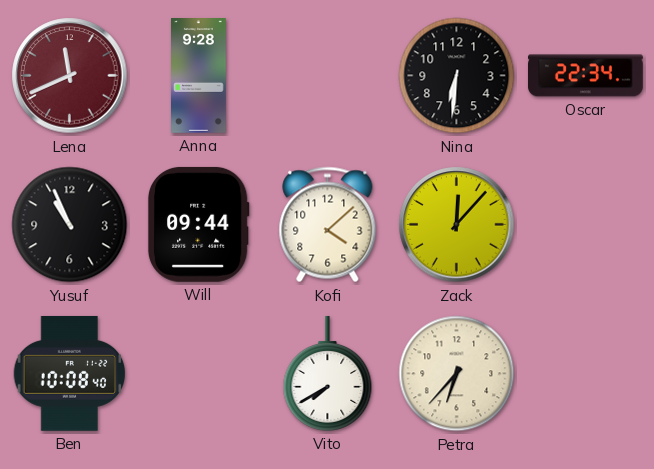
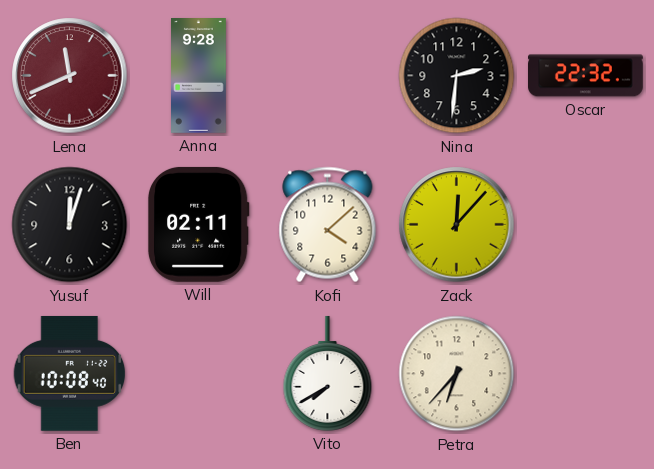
Nina: 6:31 -> 2:31
Oscar: 22:34 -> 22:32
Yusuf: 10:56 -> 12:03
Will: 09:44 -> 02:11
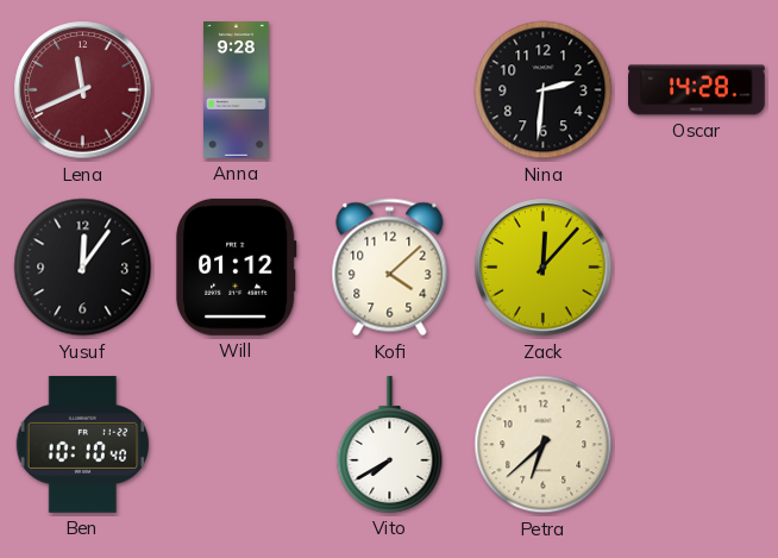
Oscar: 22:32 -> 14:28
Yusuf: 12:03 -> 12:06
Will: 02:11 -> 01:12
Ben: 10:08 -> 10:10
Petra: 6:37 -> 6:38
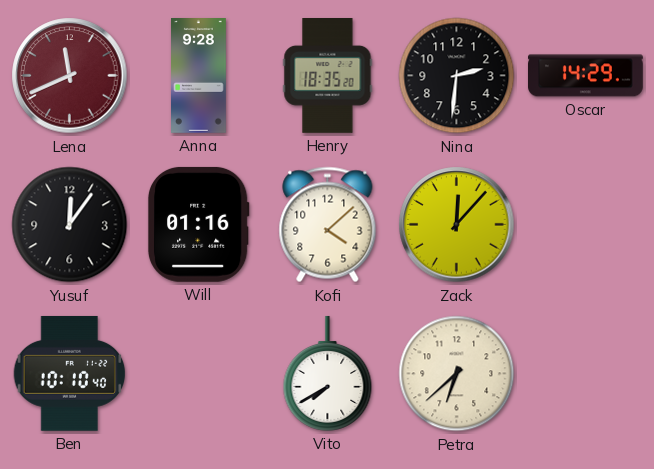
Henry: none -> 18:35
Oscar: 14:28 -> 14:29
Will: 01:12 -> 01:16
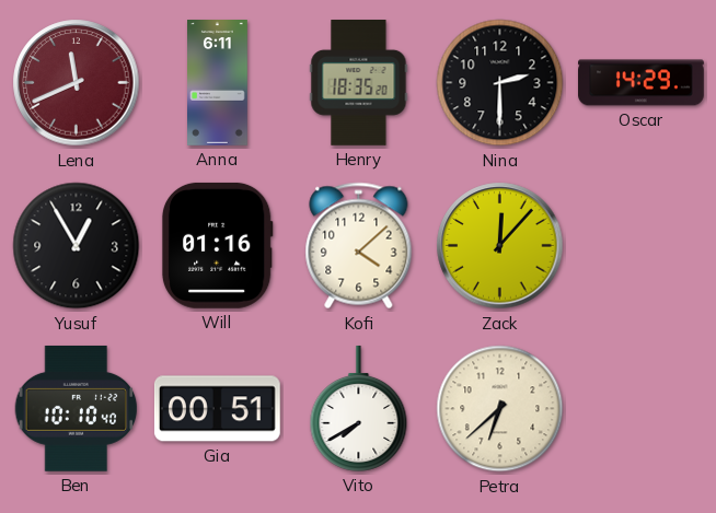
Anna: 9:28 -> 6:11
Nina: 2:31 -> 2:30
Yusuf: 12:06 -> 12:55
Gia: none -> 00:51
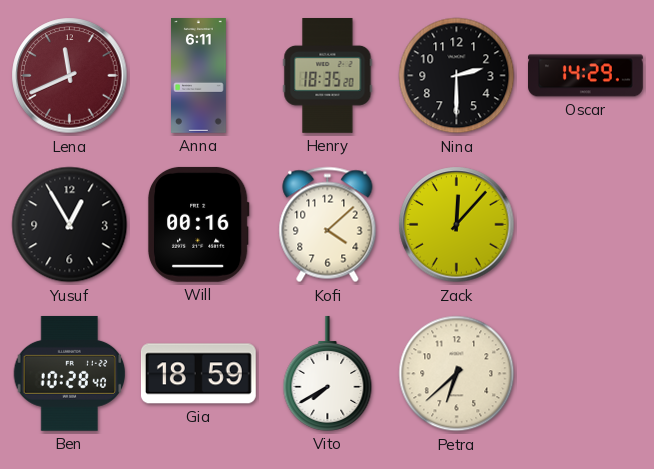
Will: 01:16 -> 00:16
Ben: 10:10 -> 10:28
Gia: 00:51 -> 18:59
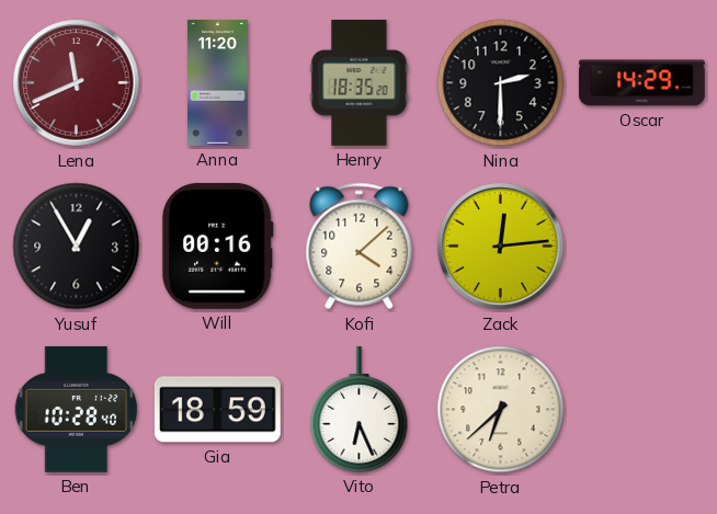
Anna: 6:11 -> 11:20
Zack: 12:07 -> 12:14
Vito: 7:40 -> 6:26
